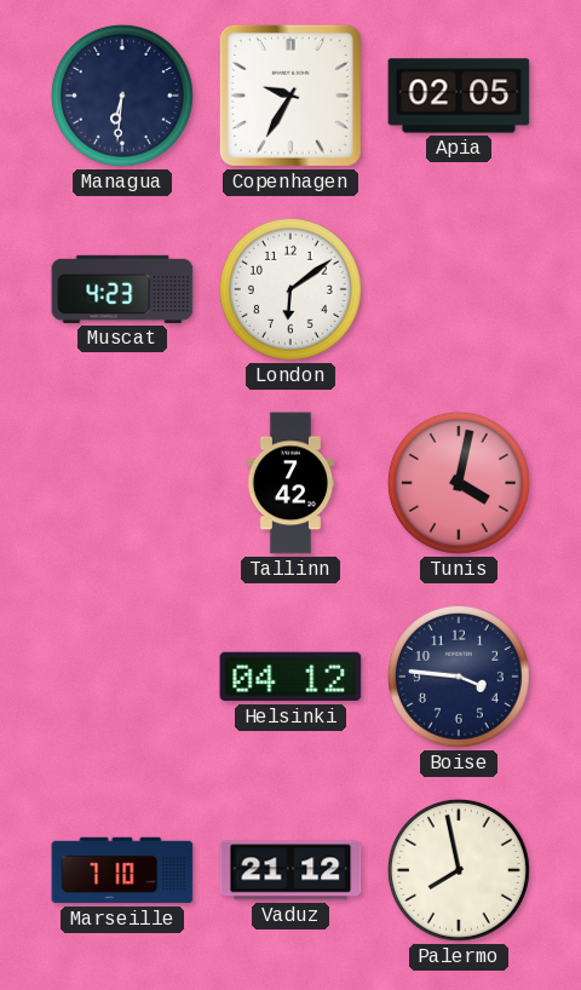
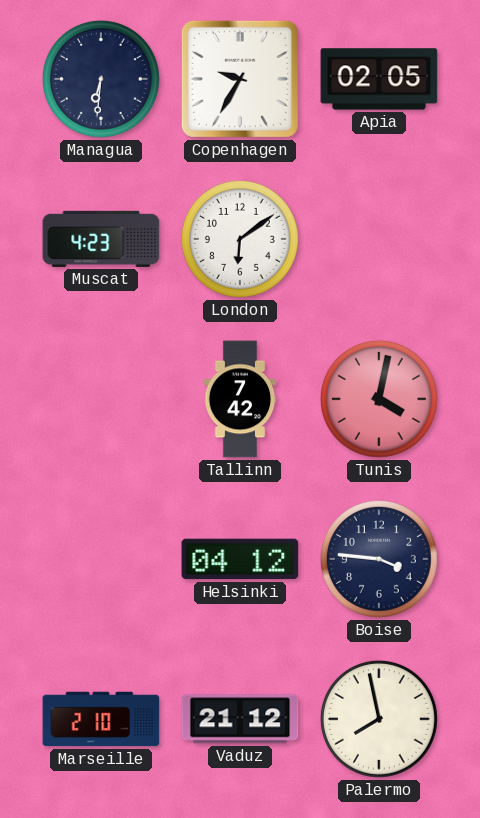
Marseille: 7:10 -> 2:10
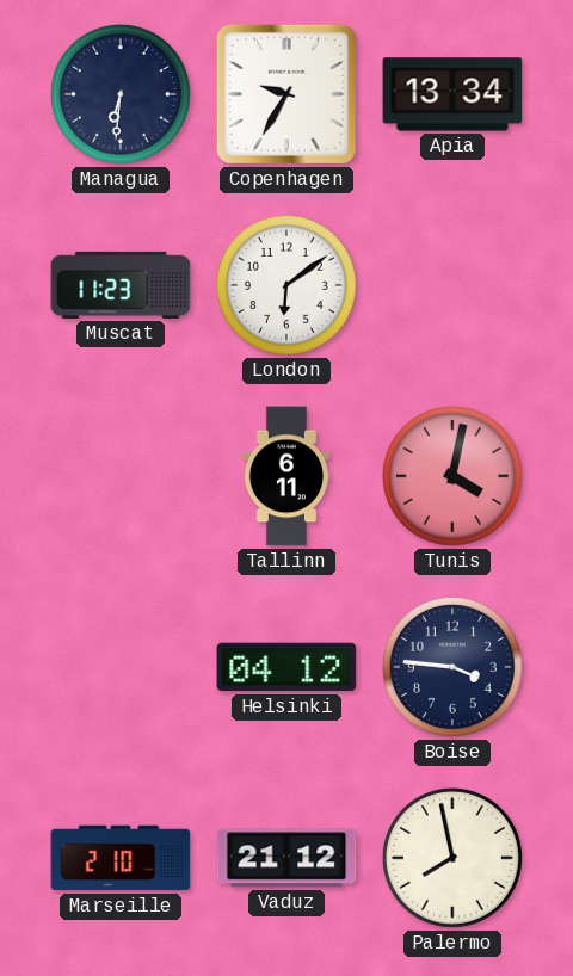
Apia: 02:05 -> 13:34
Muscat: 4:23 -> 11:23
Tallinn: 7:42 -> 6:11
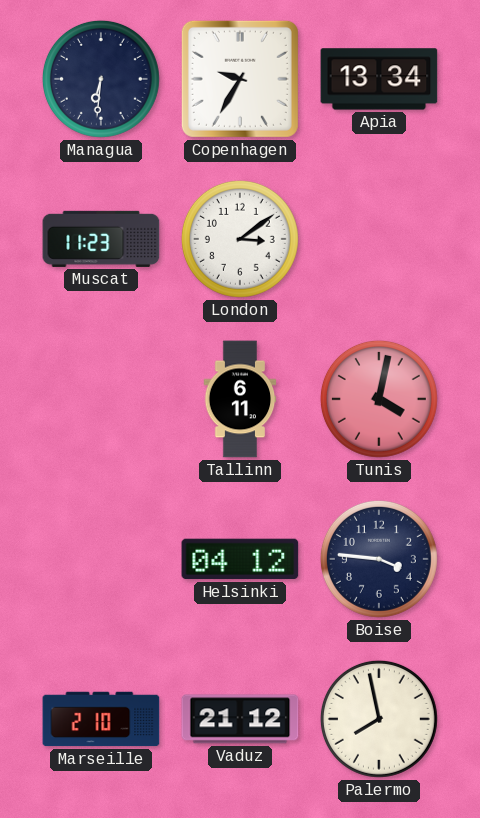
London: 6:09 -> 3:09
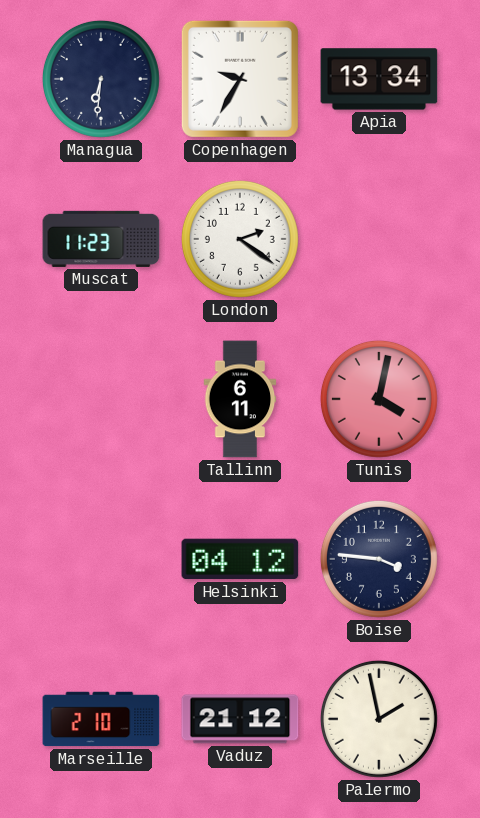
London: 3:09 -> 2:21
Palermo: 7:58 -> 1:58
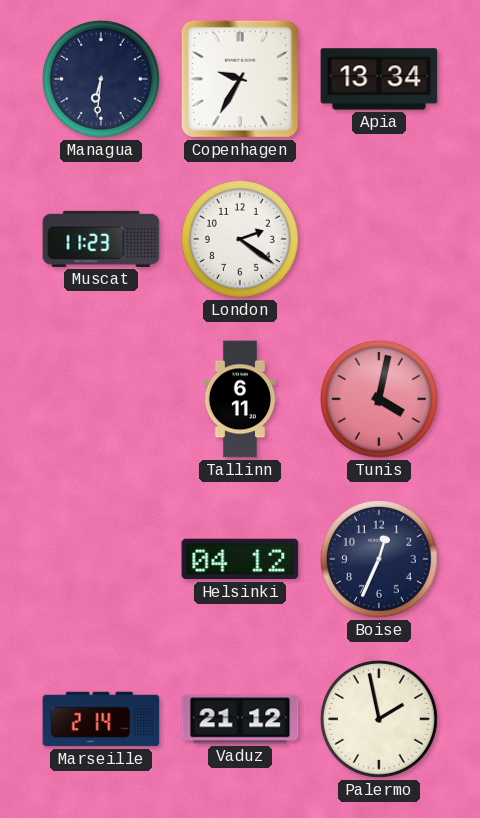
Boise: 3:46 -> 12:34
Marseille: 2:10 -> 2:14
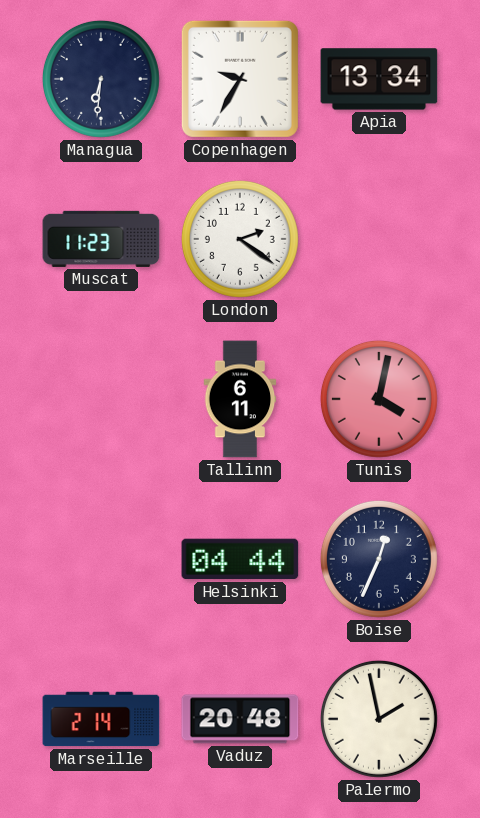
Helsinki: 04:12 -> 04:44
Vaduz: 21:12 -> 20:48
